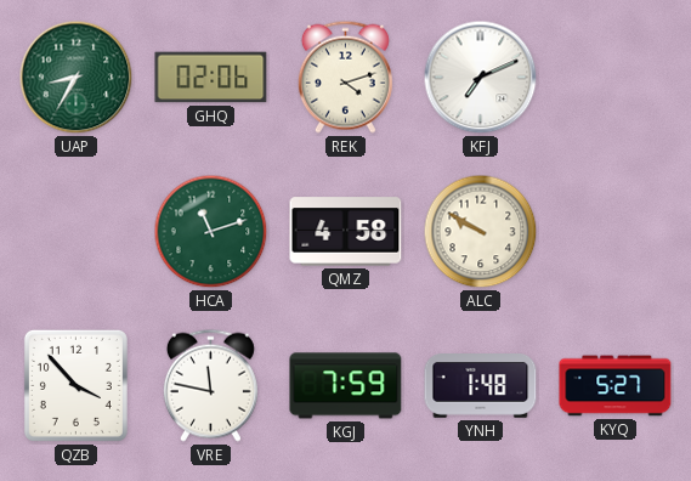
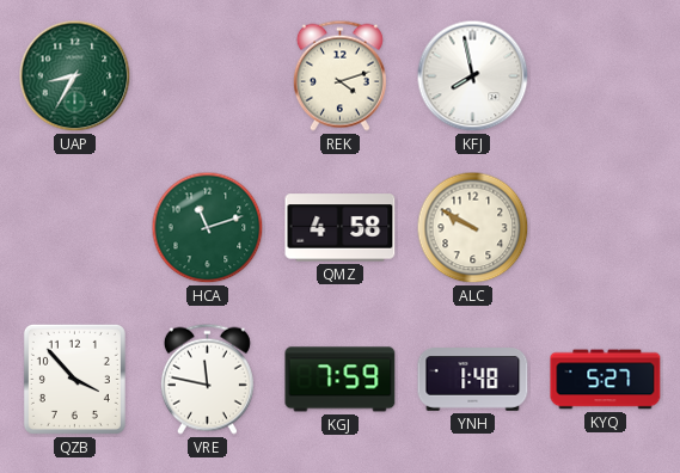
GHQ: 02:06 -> none
KFJ: 7:11 -> 7:58
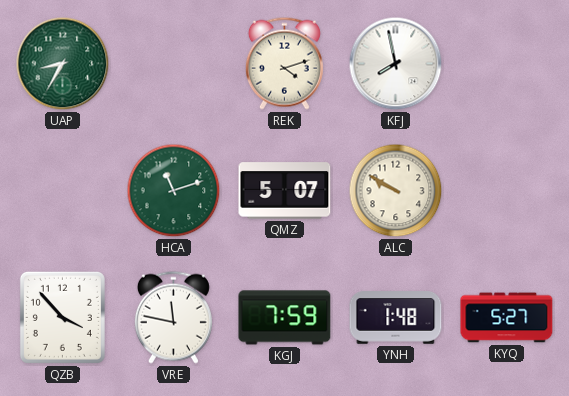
QMZ: 4:58 -> 5:07
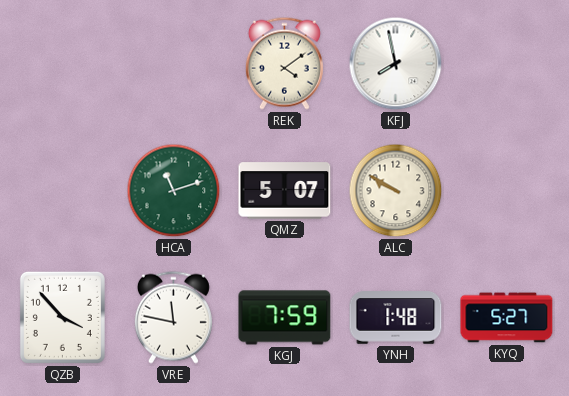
UAP: 8:35 -> none
REK: 4:12 -> 4:09
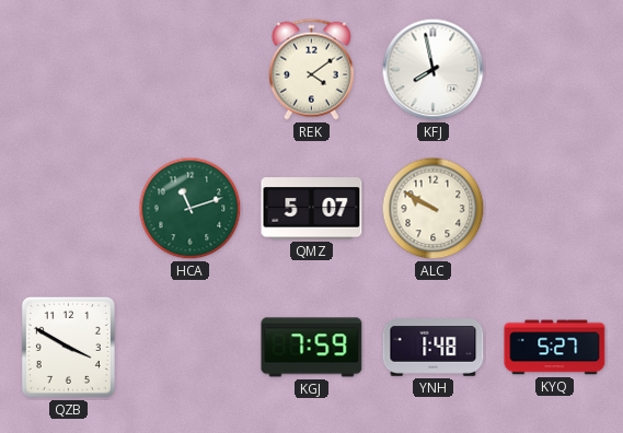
QZB: 3:53 -> 3:50
VRE: 11:47 -> none
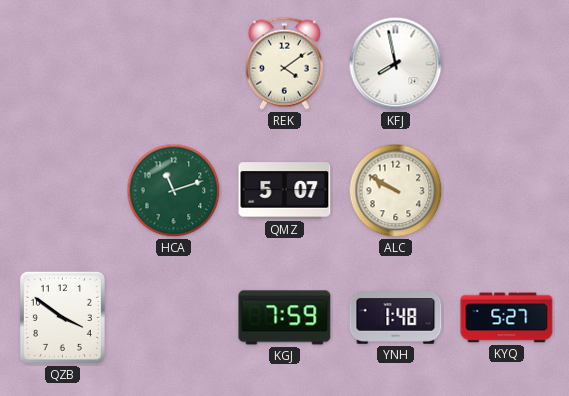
QZB: 3:50 -> 3:51
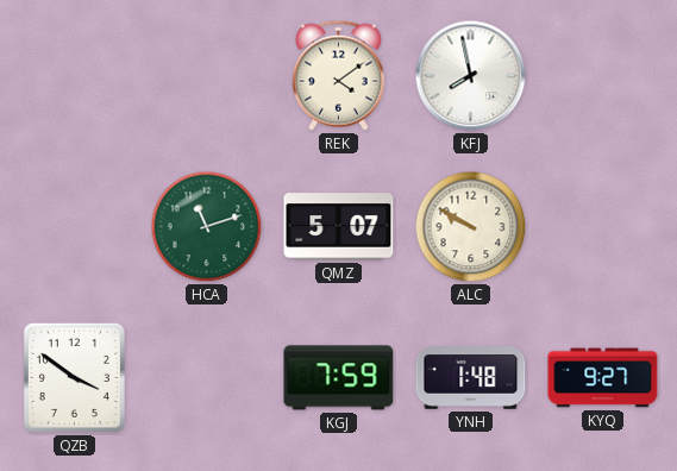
KYQ: 5:27 -> 9:27
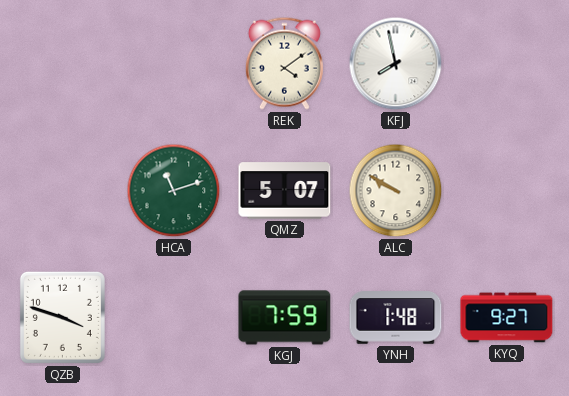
QZB: 3:51 -> 3:48
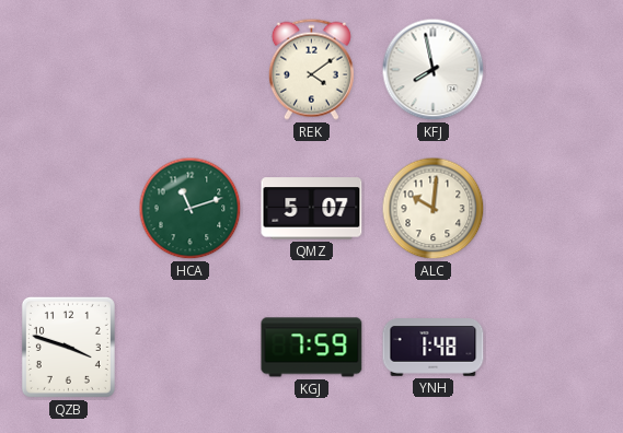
ALC: 9:50 -> 10:01
KYQ: 9:27 -> none
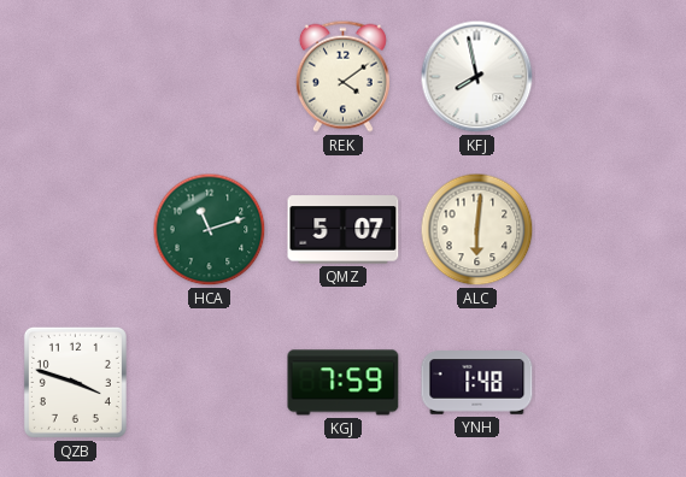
ALC: 10:01 -> 6:01
